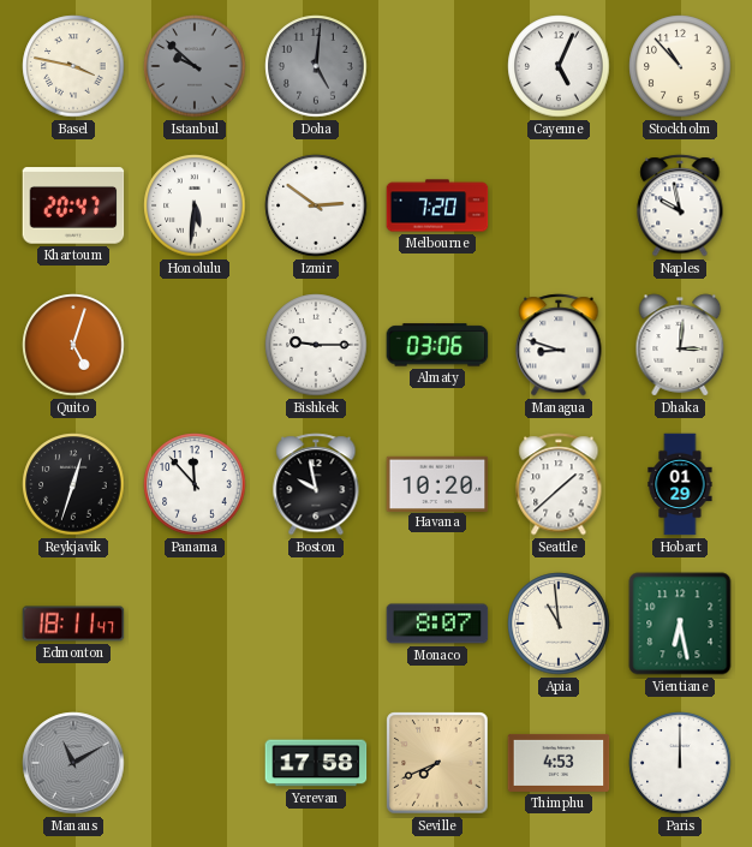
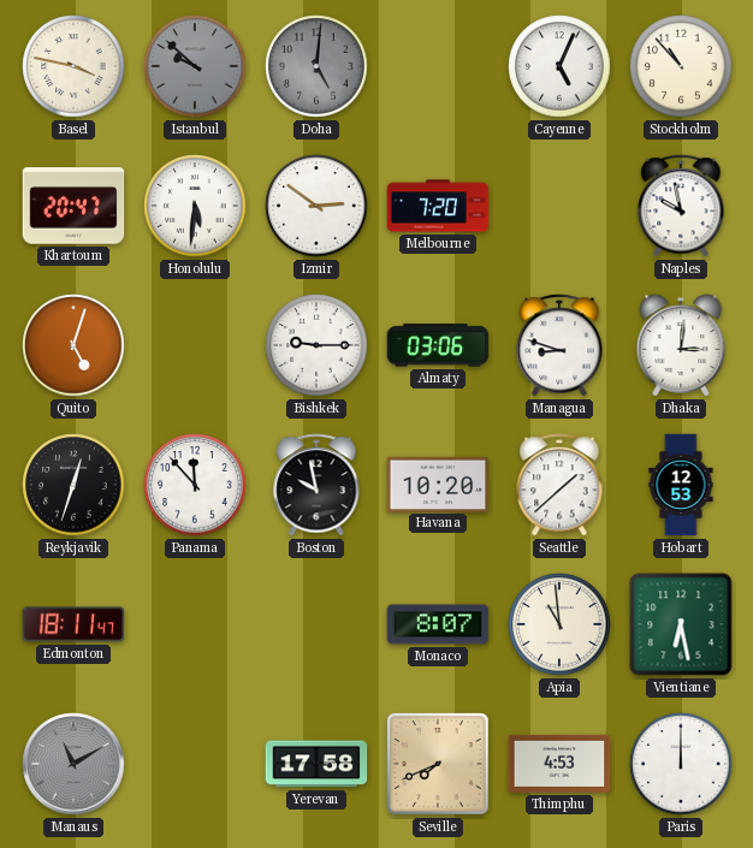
Hobart: 01:29 -> 12:53
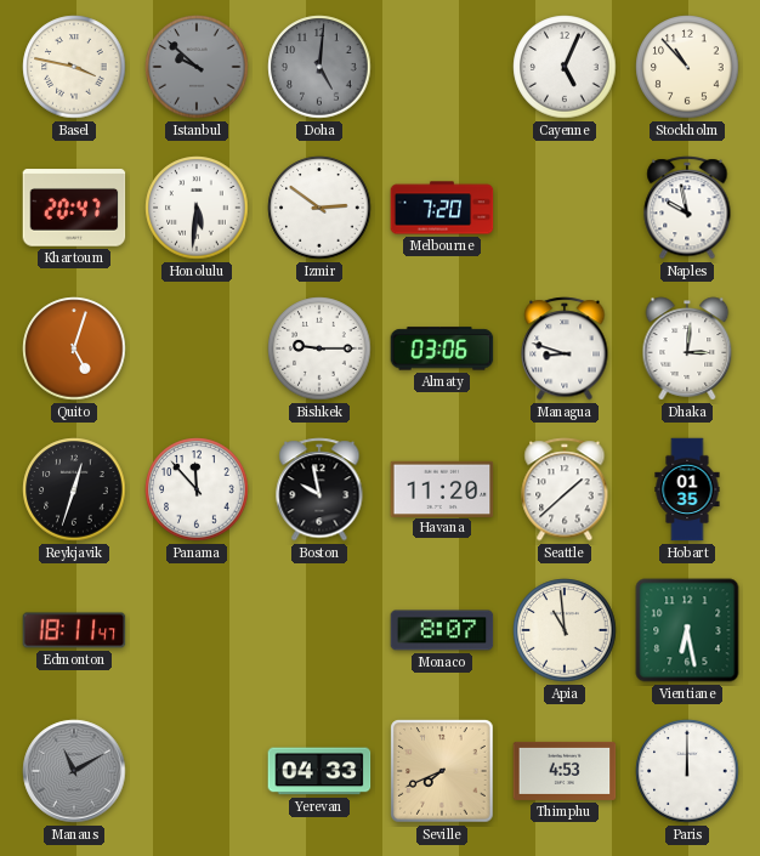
Havana: 10:20 -> 11:20
Hobart: 12:53 -> 01:35
Yerevan: 17:58 -> 04:33
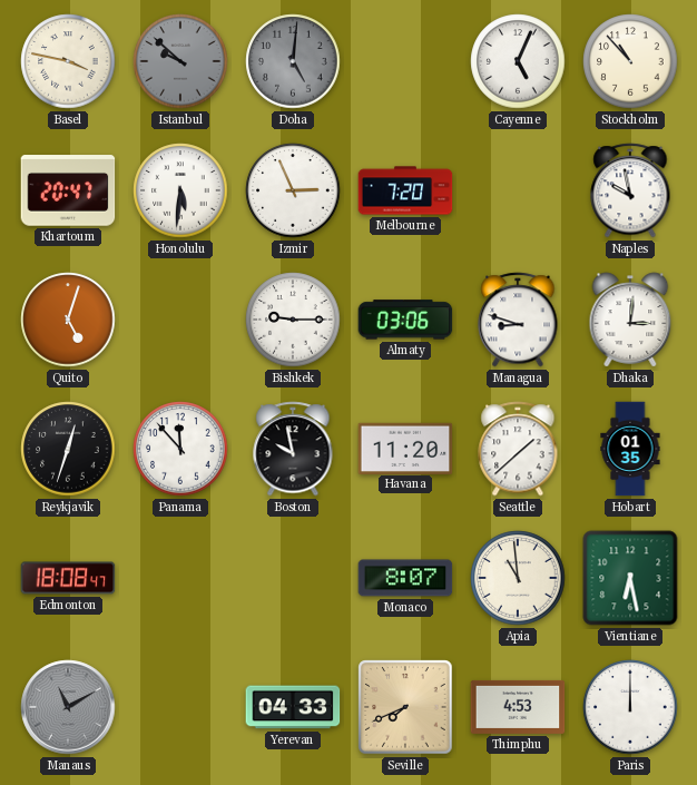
Izmir: 2:51 -> 2:56
Edmonton: 18:11 -> 18:08
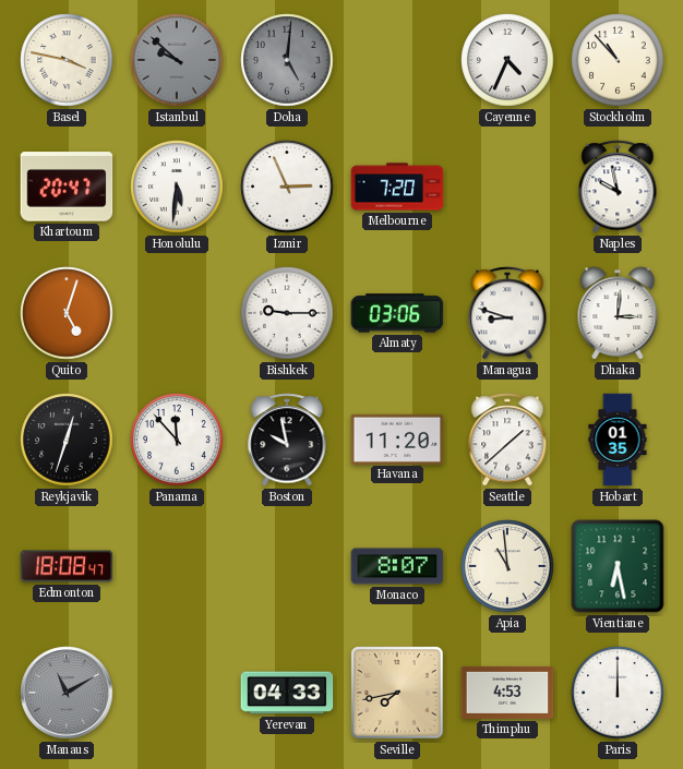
Cayenne: 5:04 -> 4:34
Seville: 7:41 -> 7:43
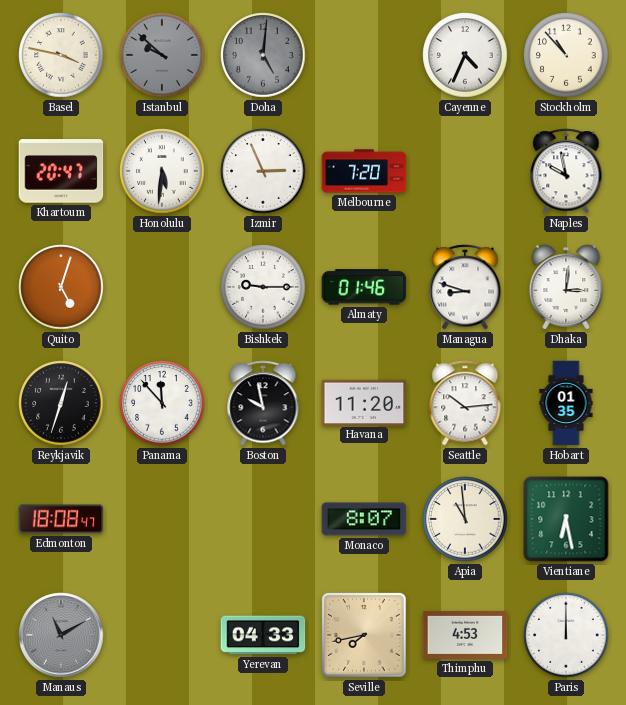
Almaty: 03:06 -> 01:46
Seattle: 1:38 -> 10:14
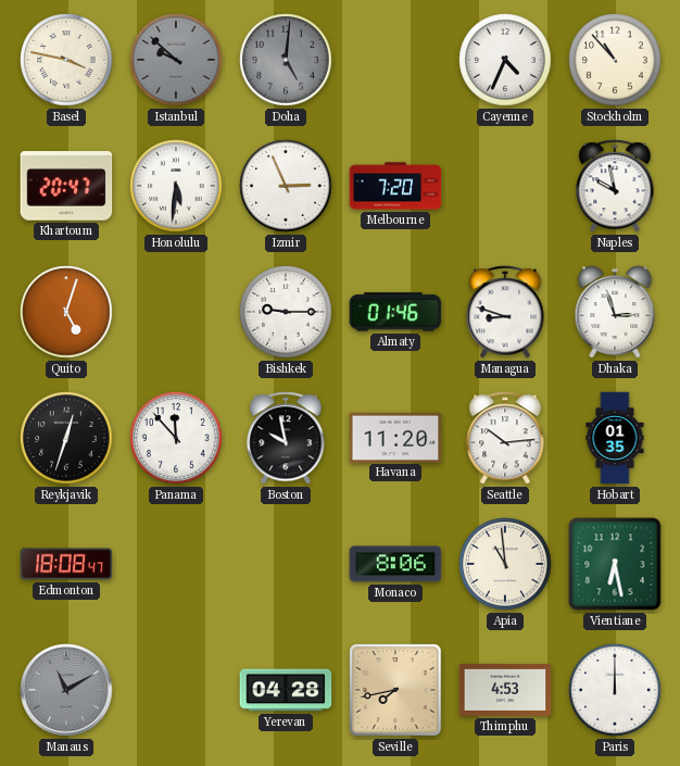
Dhaka: 3:01 -> 2:57
Monaco: 8:07 -> 8:06
Yerevan: 04:33 -> 04:28
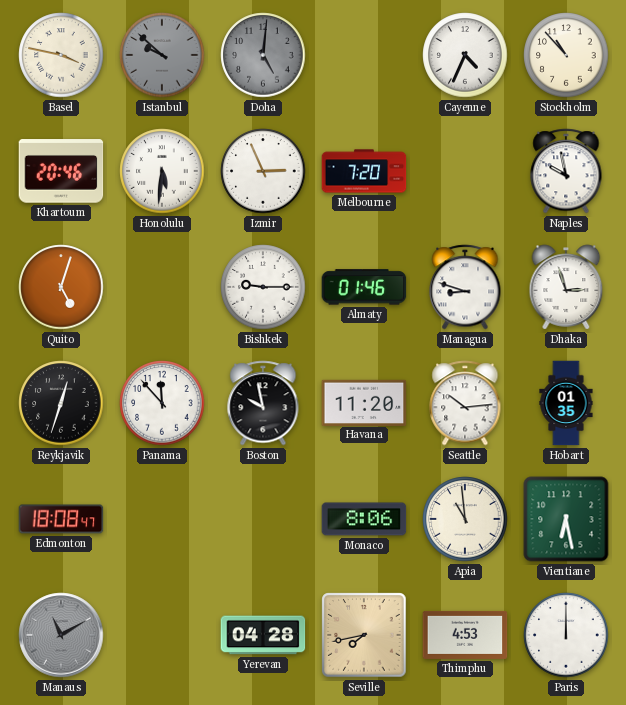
Khartoum: 20:47 -> 20:46
